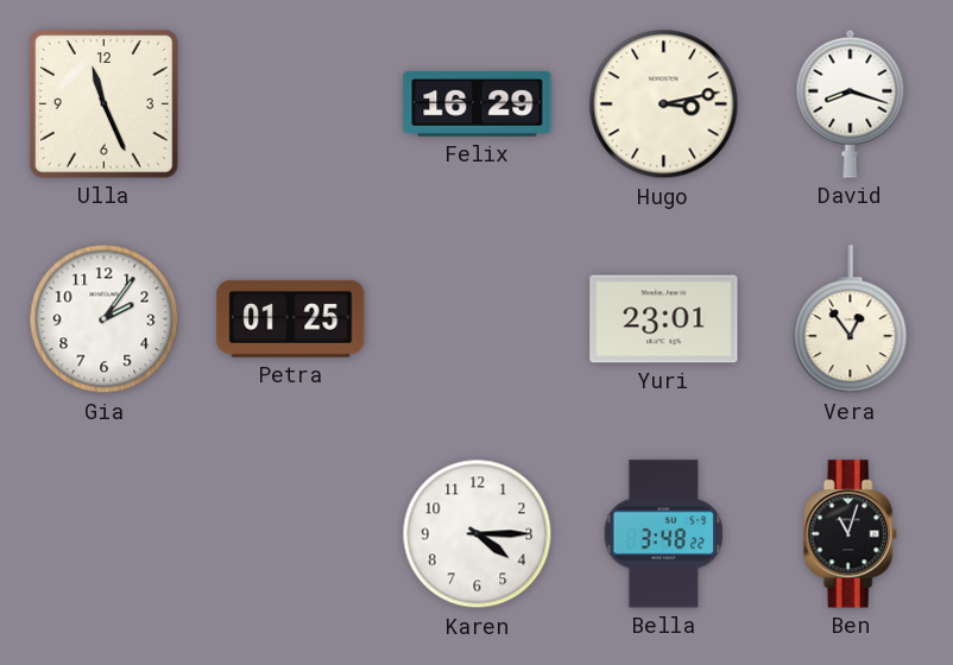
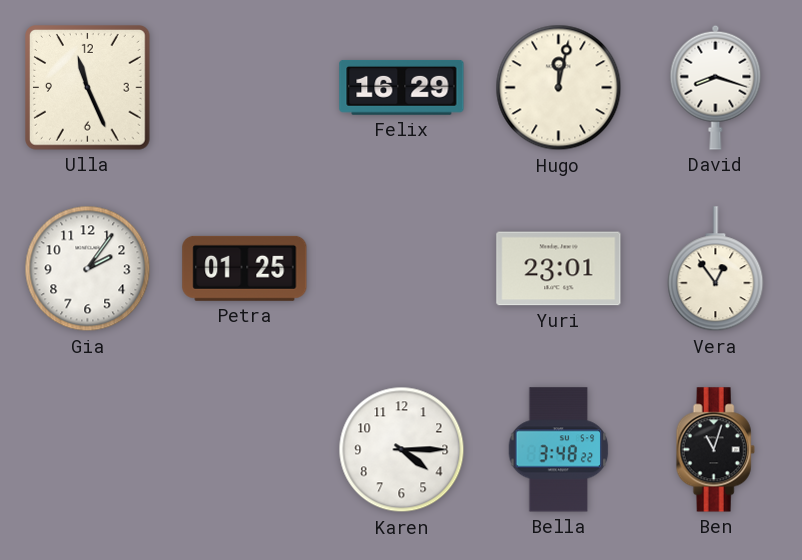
Hugo: 3:13 -> 12:02
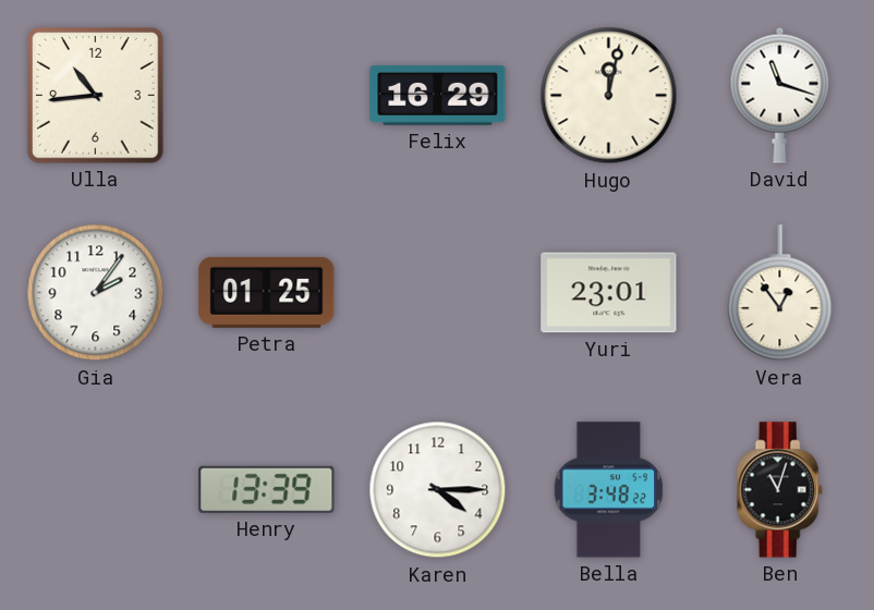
Ulla: 11:26 -> 10:44
David: 8:18 -> 11:18
Henry: none -> 13:39
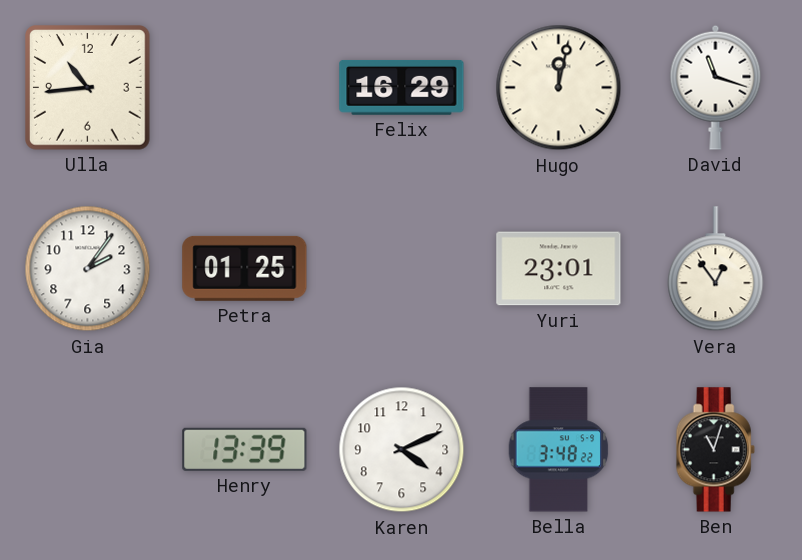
Karen: 4:15 -> 4:11
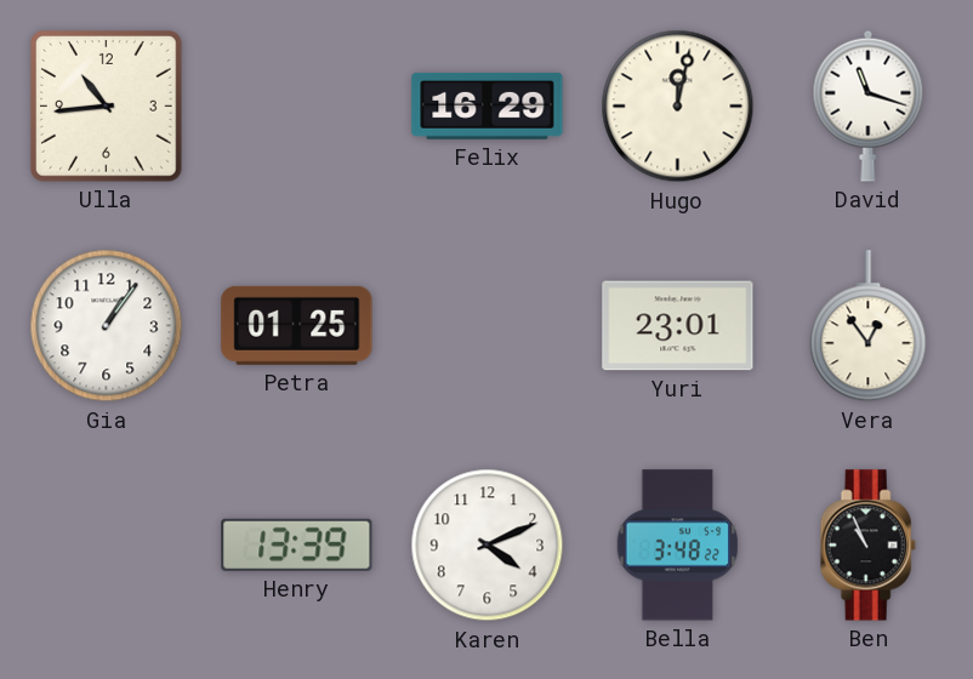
Gia: 2:06 -> 1:06
Ben: 11:03 -> 10:56
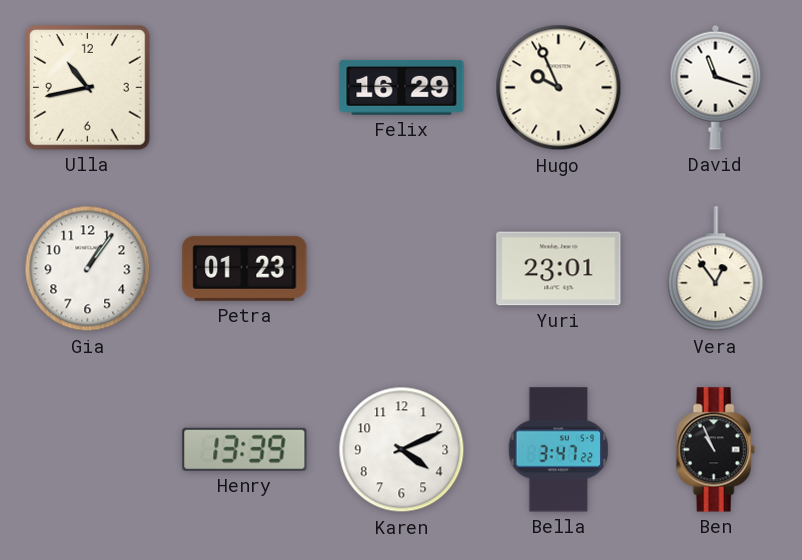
Ulla: 10:44 -> 10:43
Hugo: 12:02 -> 9:56
Petra: 01:25 -> 01:23
Bella: 3:48 -> 3:47
